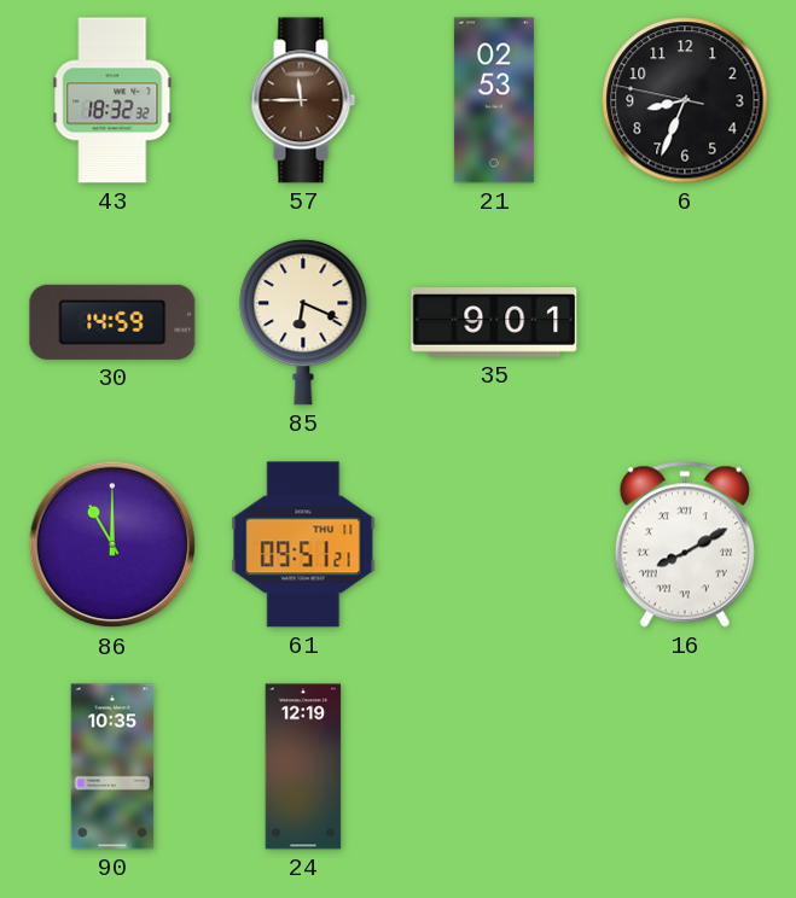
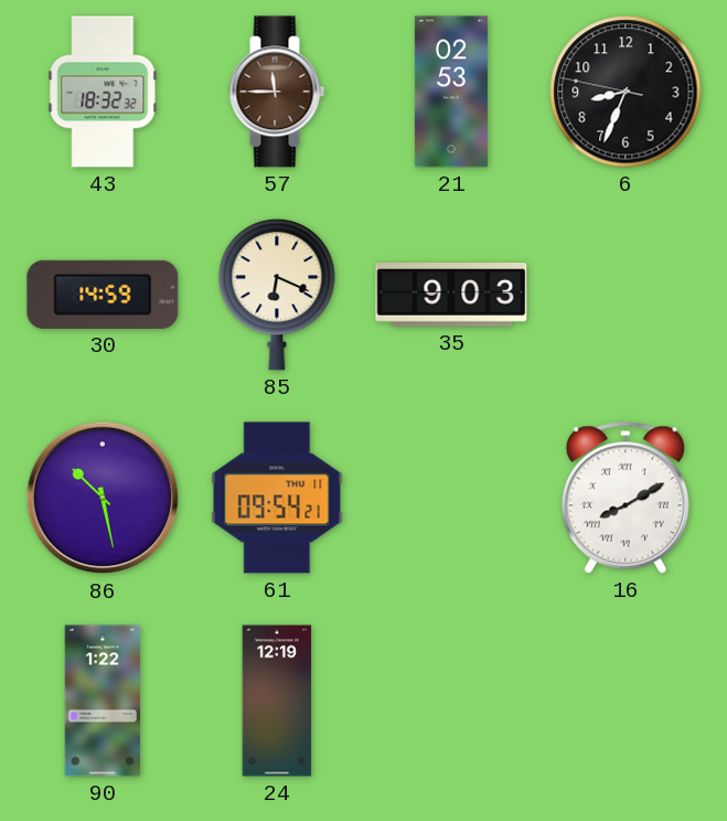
35: 9:01 -> 9:03
86: 11:00 -> 10:28
61: 09:51 -> 09:54
90: 10:35 -> 1:22
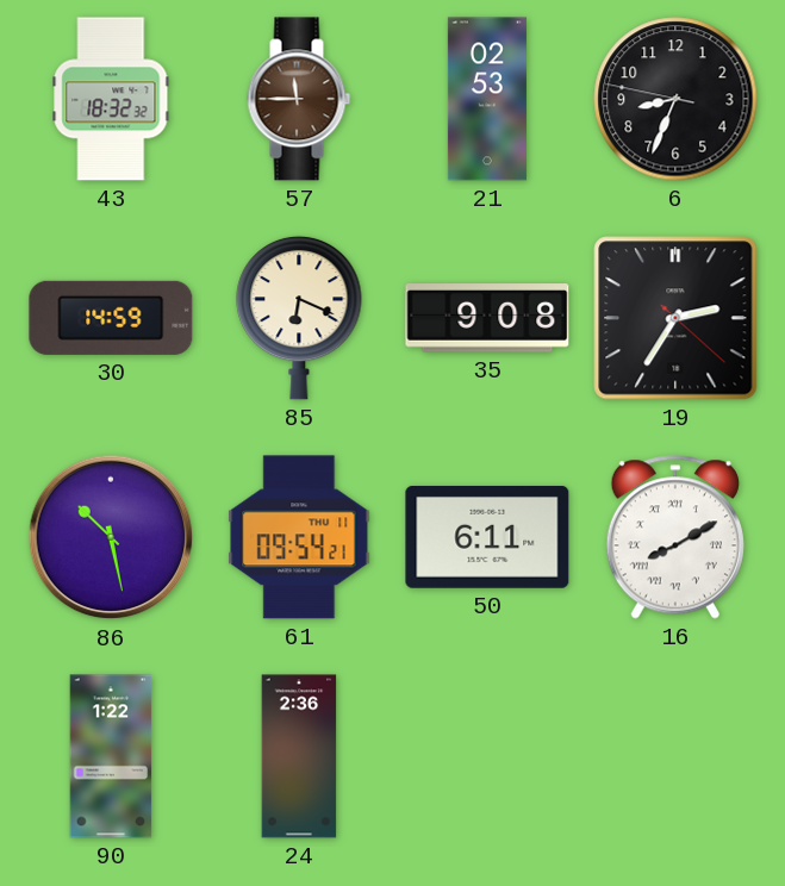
35: 9:03 -> 9:08
19: none -> 2:35
50: none -> 6:11
24: 12:19 -> 2:36
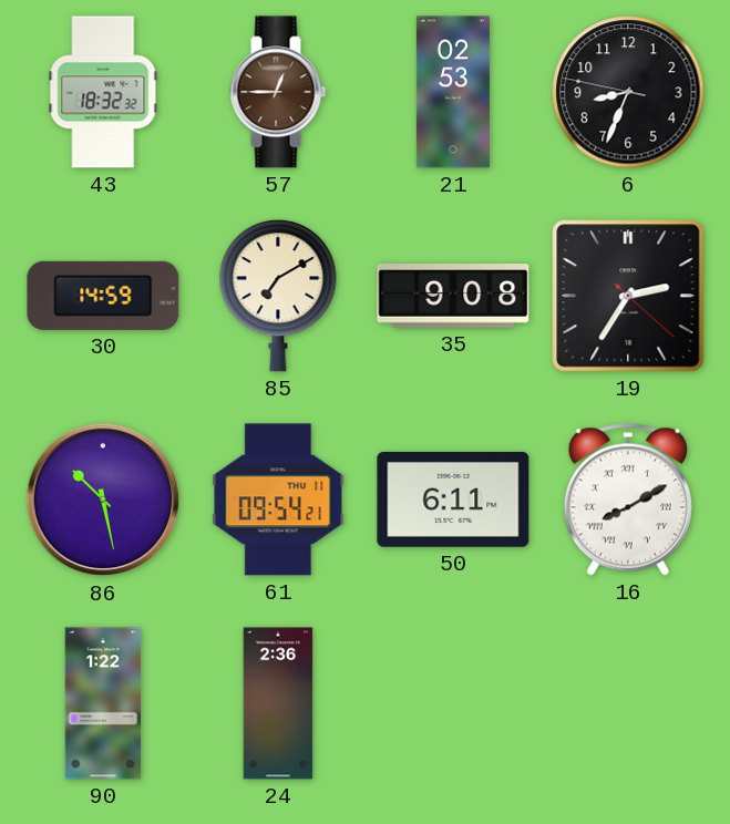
57: 11:45 -> 12:45
85: 6:19 -> 7:10
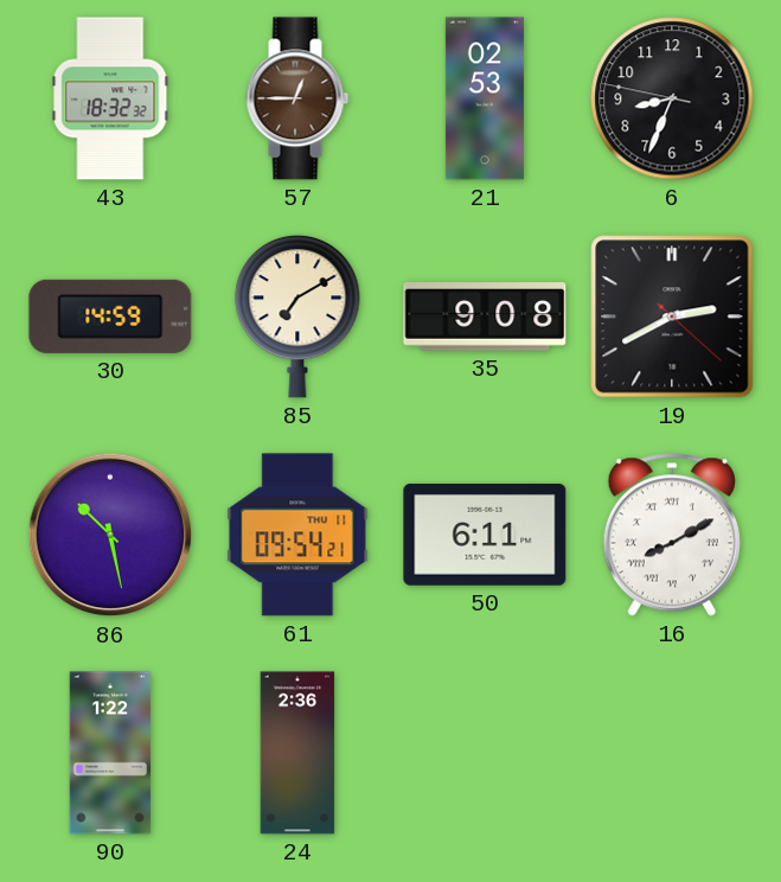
19: 2:35 -> 2:40
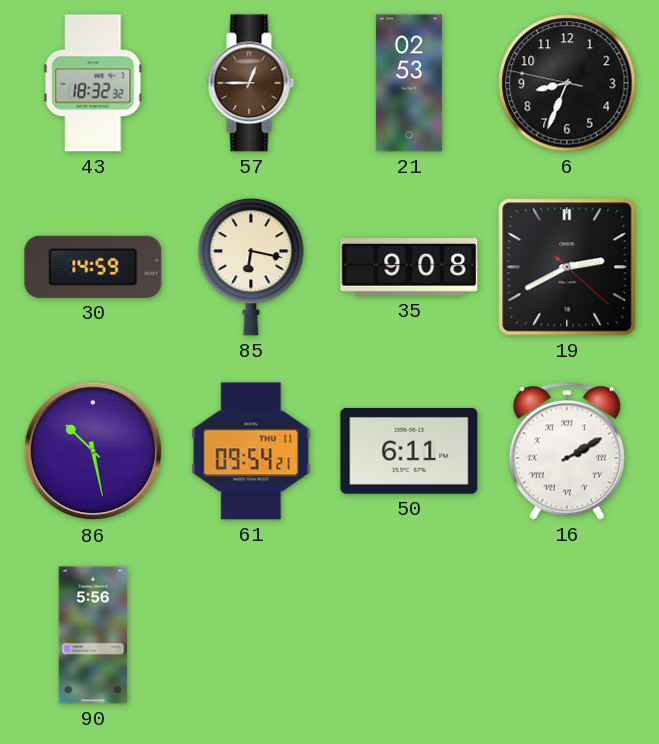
85: 7:10 -> 6:17
16: 8:10 -> 2:10
90: 1:22 -> 5:56
24: 2:36 -> none
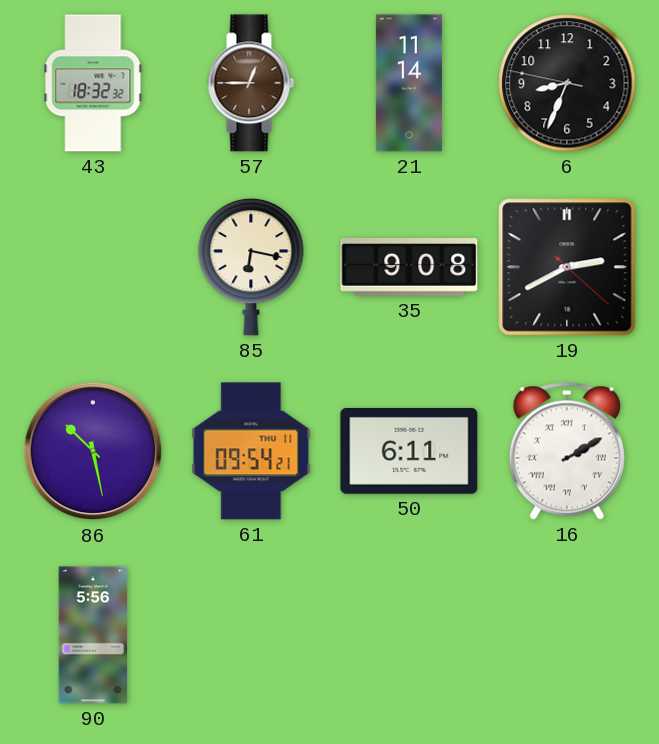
21: 02:53 -> 11:14
30: 14:59 -> none
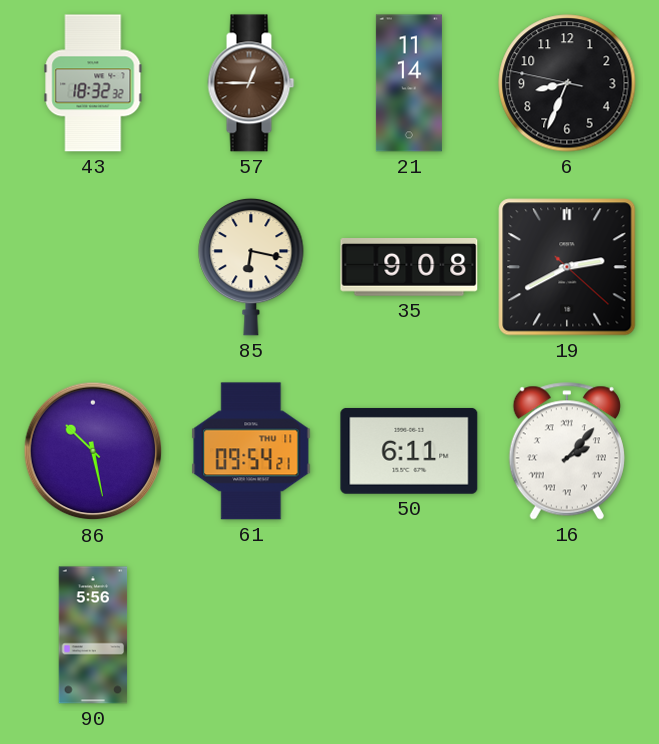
16: 2:10 -> 2:07
